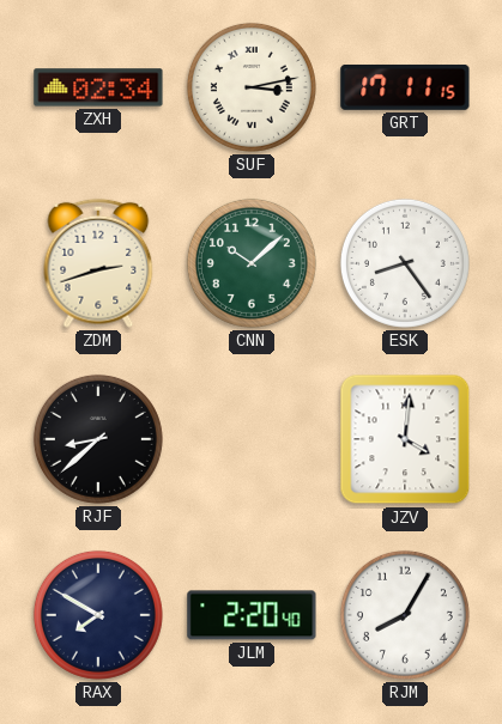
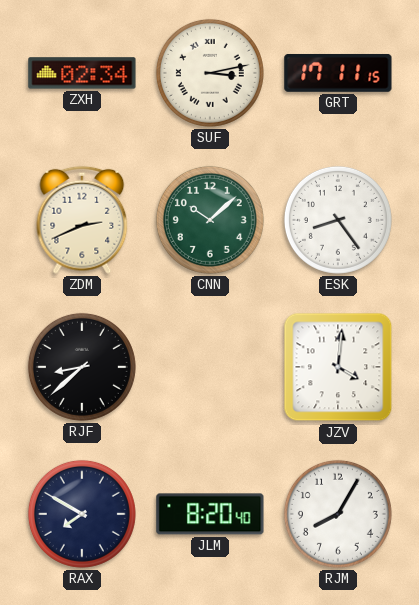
ZDM: 2:42 -> 2:41
JLM: 2:20 -> 8:20
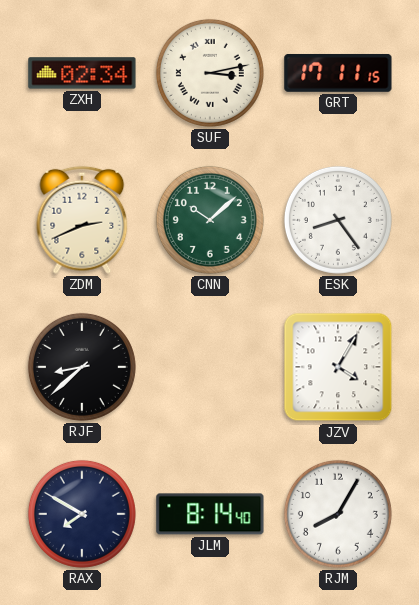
JZV: 4:01 -> 4:05
JLM: 8:20 -> 8:14
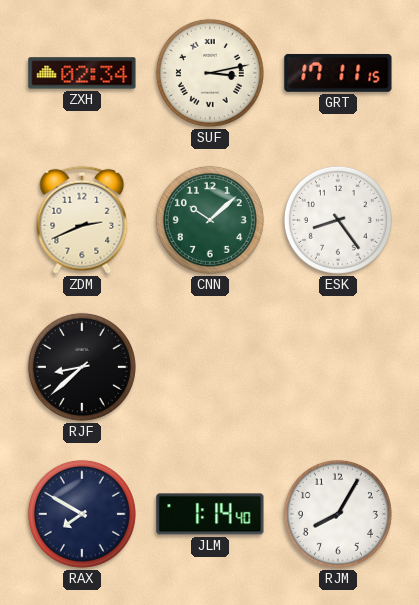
JZV: 4:05 -> none
JLM: 8:14 -> 1:14
